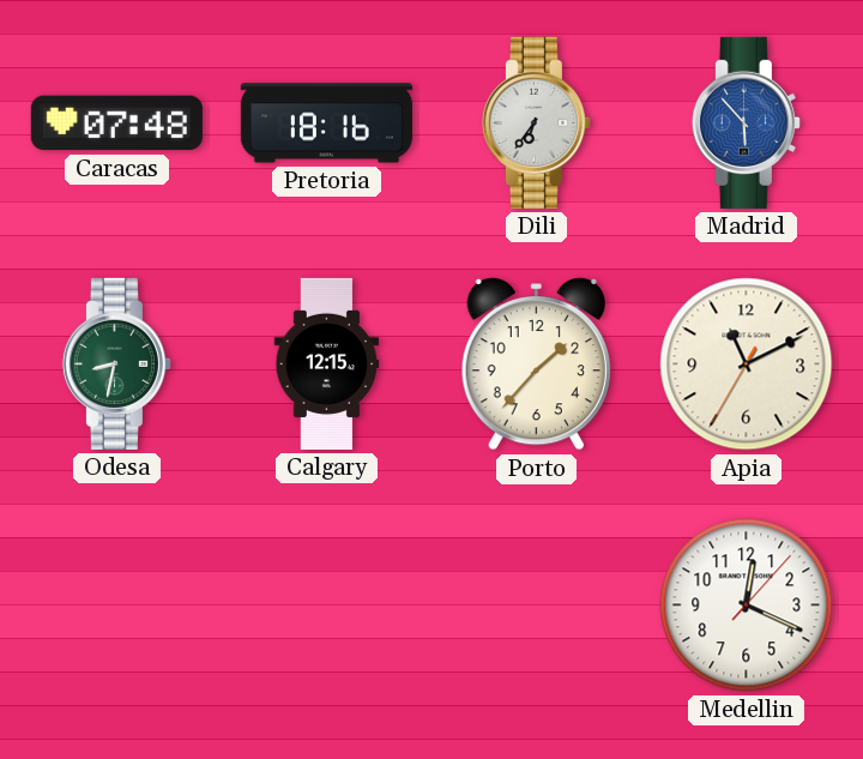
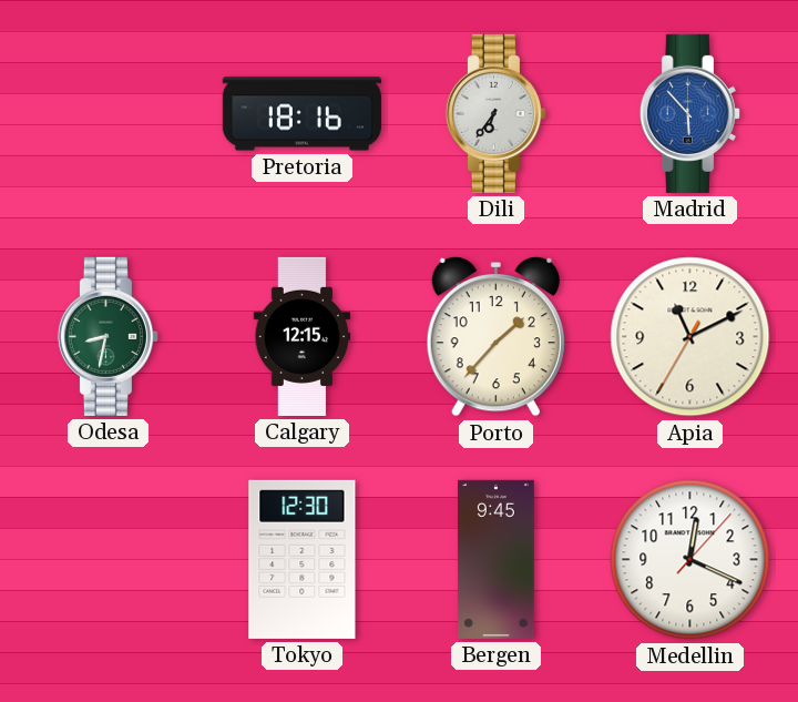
Caracas: 07:48 -> none
Tokyo: none -> 12:30
Bergen: none -> 9:45
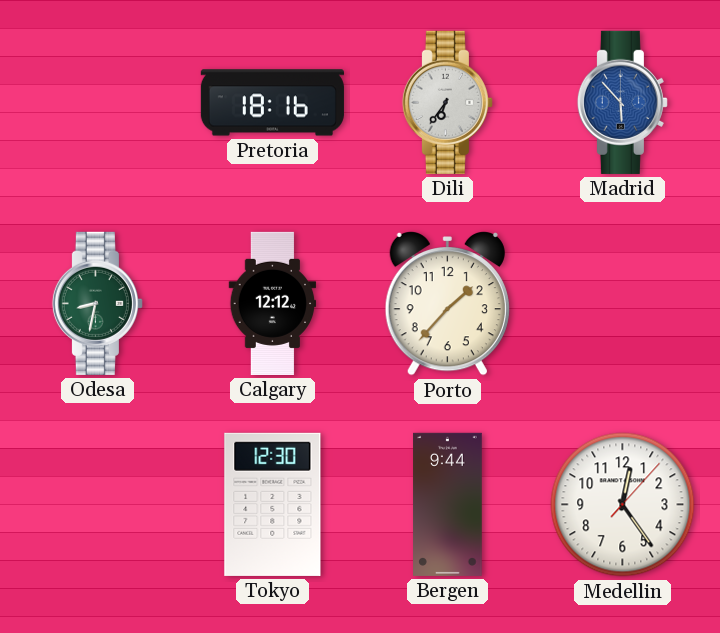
Calgary: 12:15 -> 12:12
Apia: 11:10 -> none
Bergen: 9:45 -> 9:44
Medellin: 12:19 -> 12:24
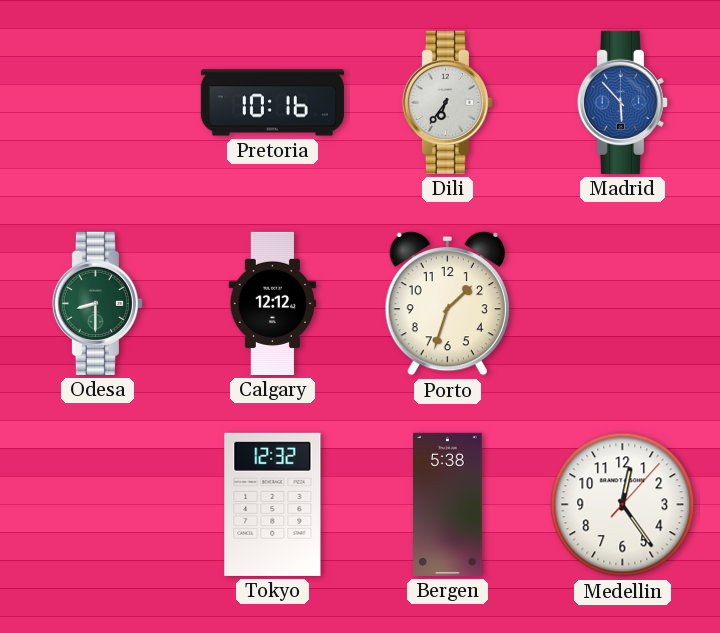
Pretoria: 18:16 -> 10:16
Odesa: 8:32 -> 8:30
Porto: 1:37 -> 1:33
Tokyo: 12:30 -> 12:32
Bergen: 9:44 -> 5:38
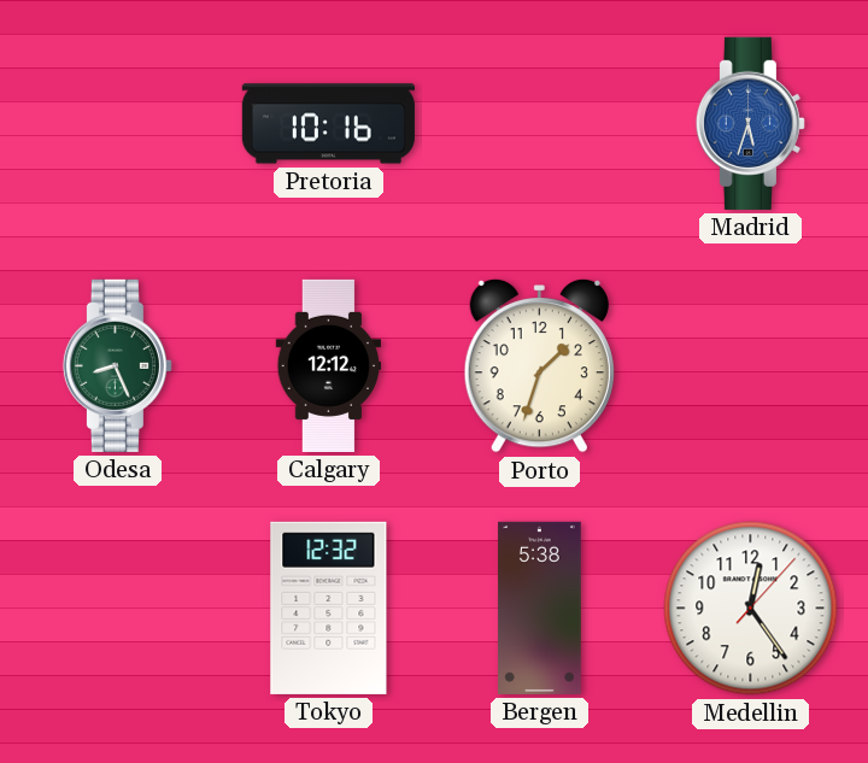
Dili: 6:36 -> none
Madrid: 5:53 -> 5:33
Odesa: 8:30 -> 8:26
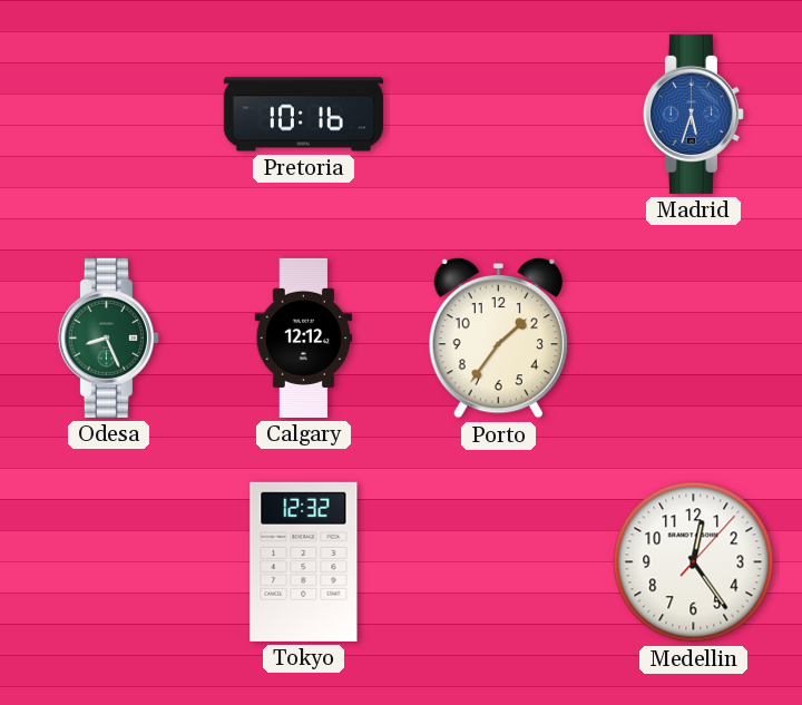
Porto: 1:33 -> 1:36
Bergen: 5:38 -> none
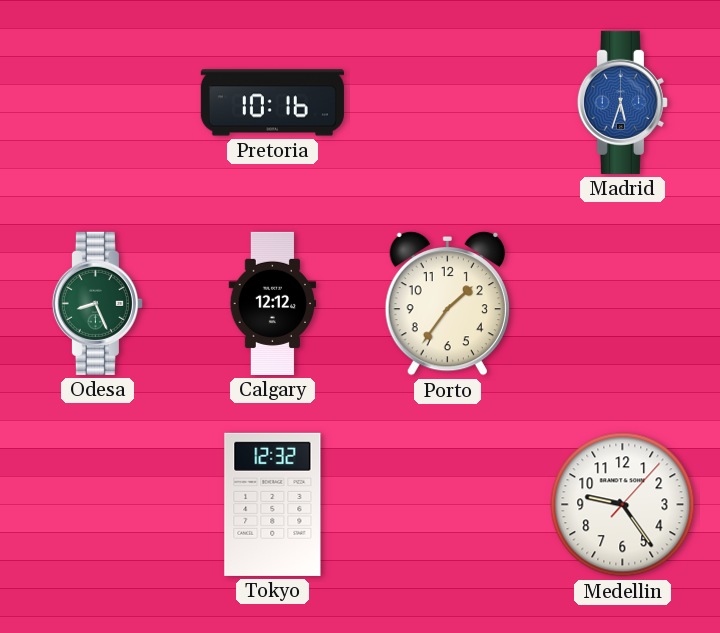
Medellin: 12:24 -> 9:24
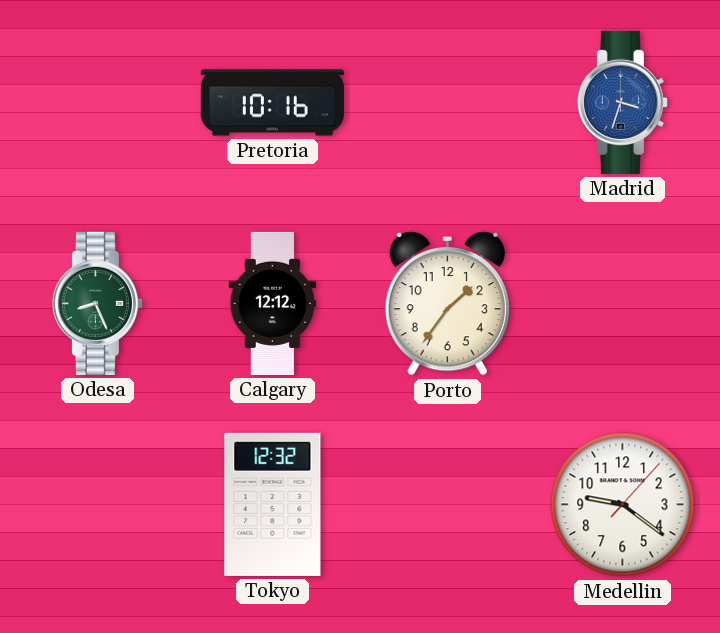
Madrid: 5:33 -> 3:33
Medellin: 9:24 -> 9:21
